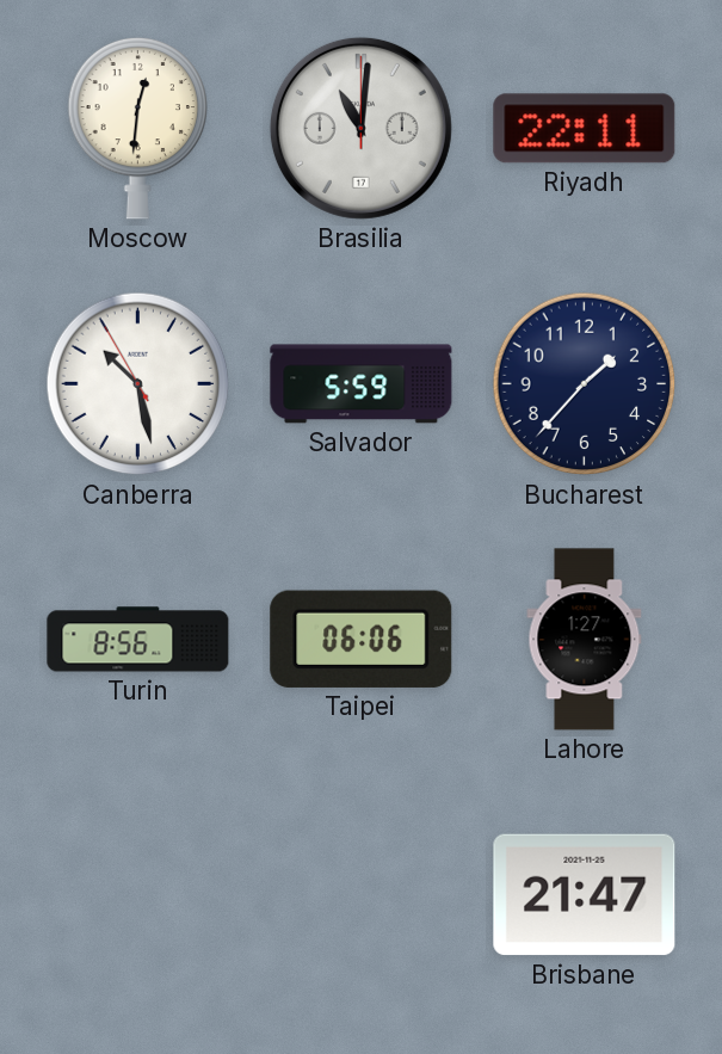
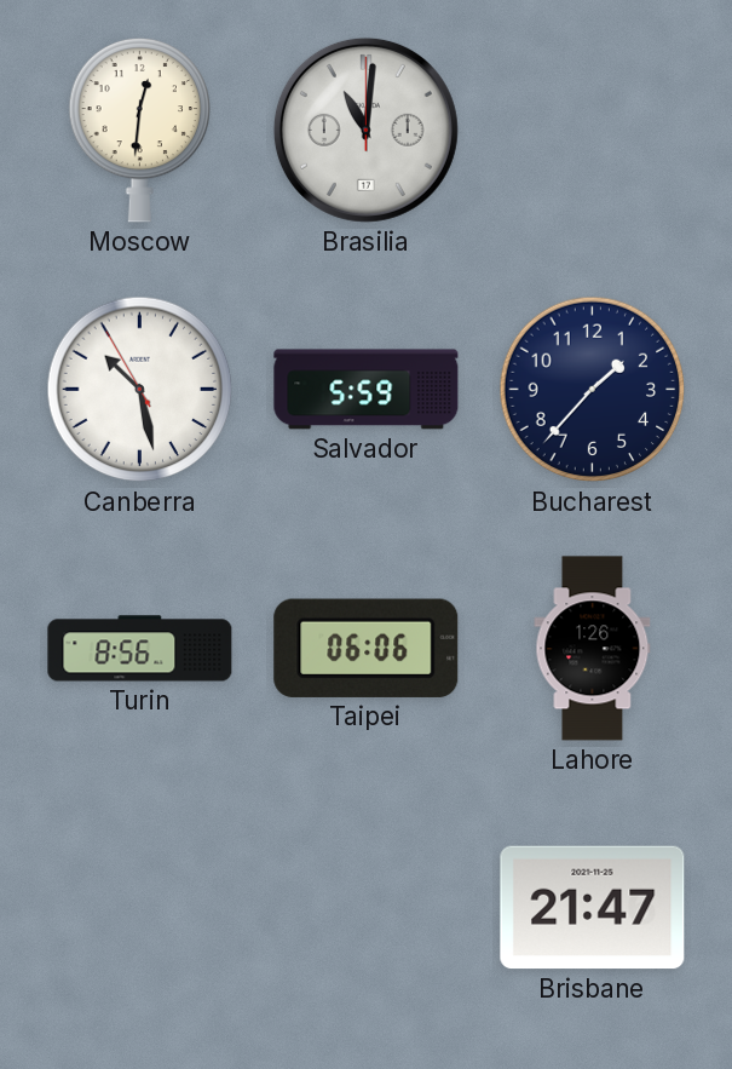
Riyadh: 22:11 -> none
Lahore: 1:27 -> 1:26
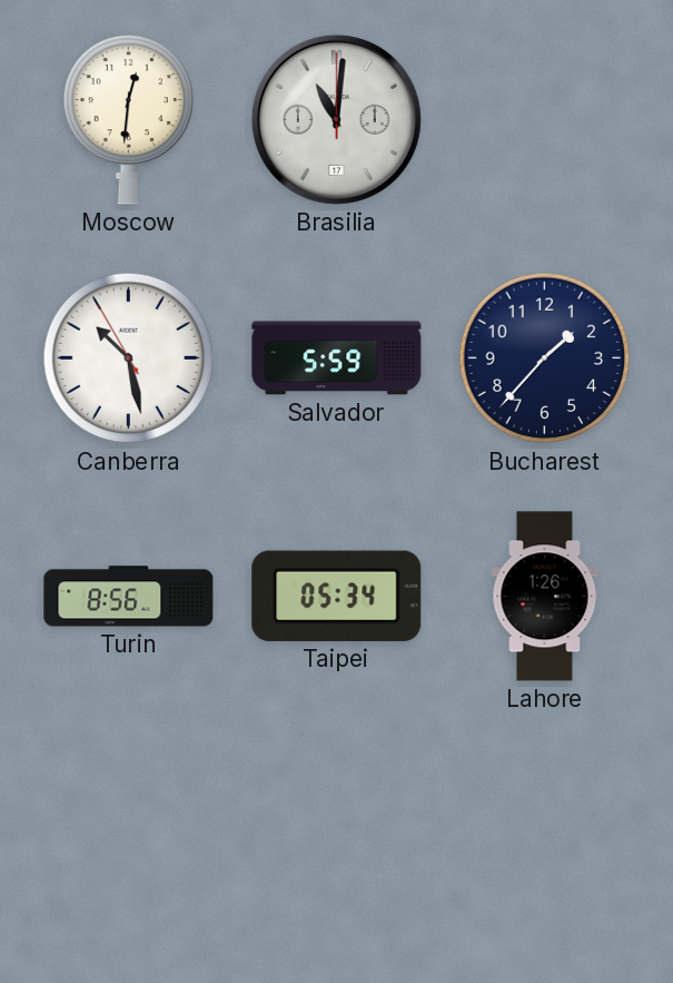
Taipei: 06:06 -> 05:34
Brisbane: 21:47 -> none
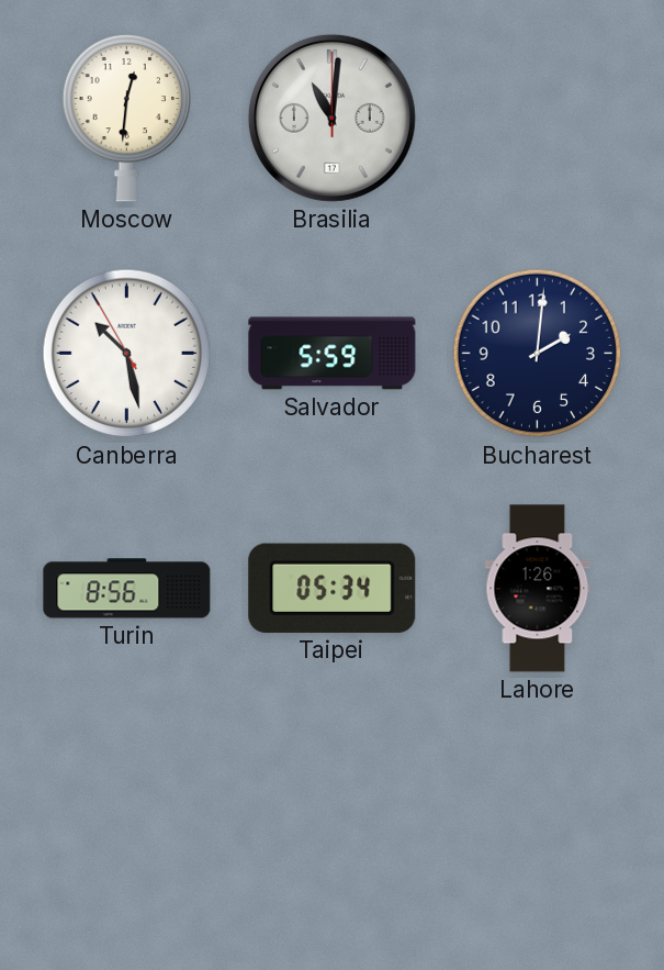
Bucharest: 1:37 -> 2:01
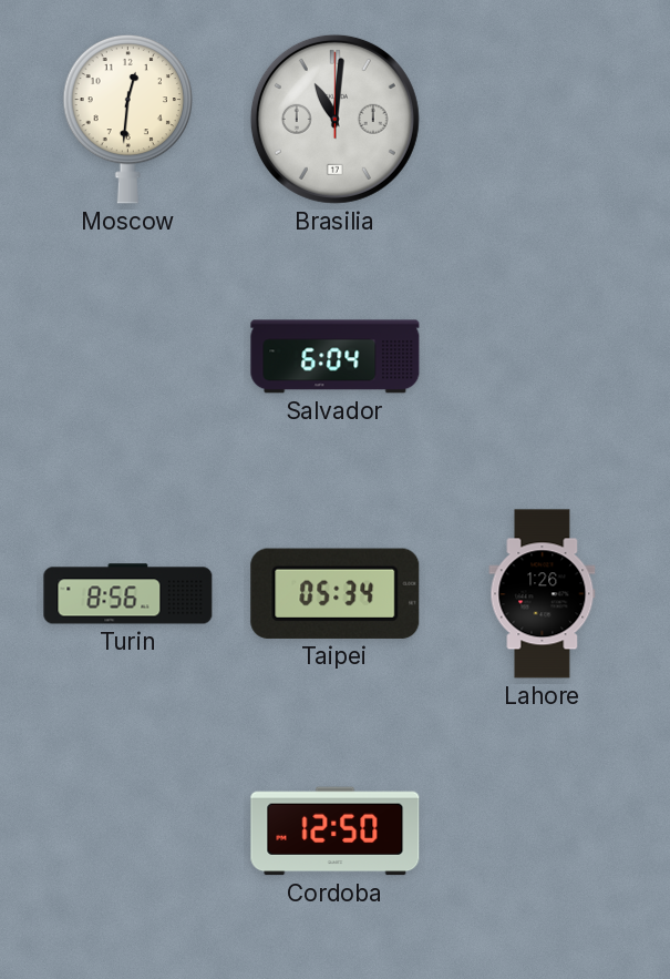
Canberra: 10:27 -> none
Salvador: 5:59 -> 6:04
Bucharest: 2:01 -> none
Cordoba: none -> 12:50
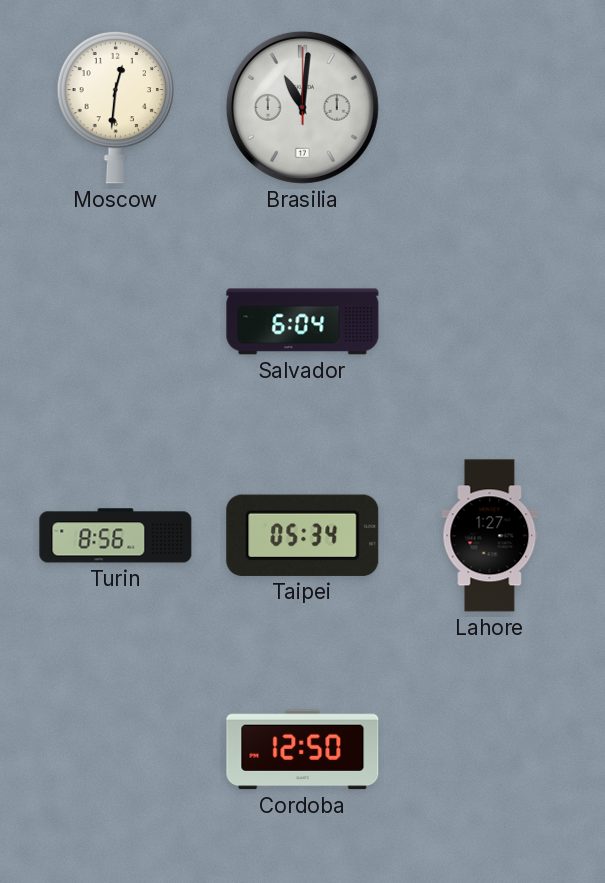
Lahore: 1:26 -> 1:27
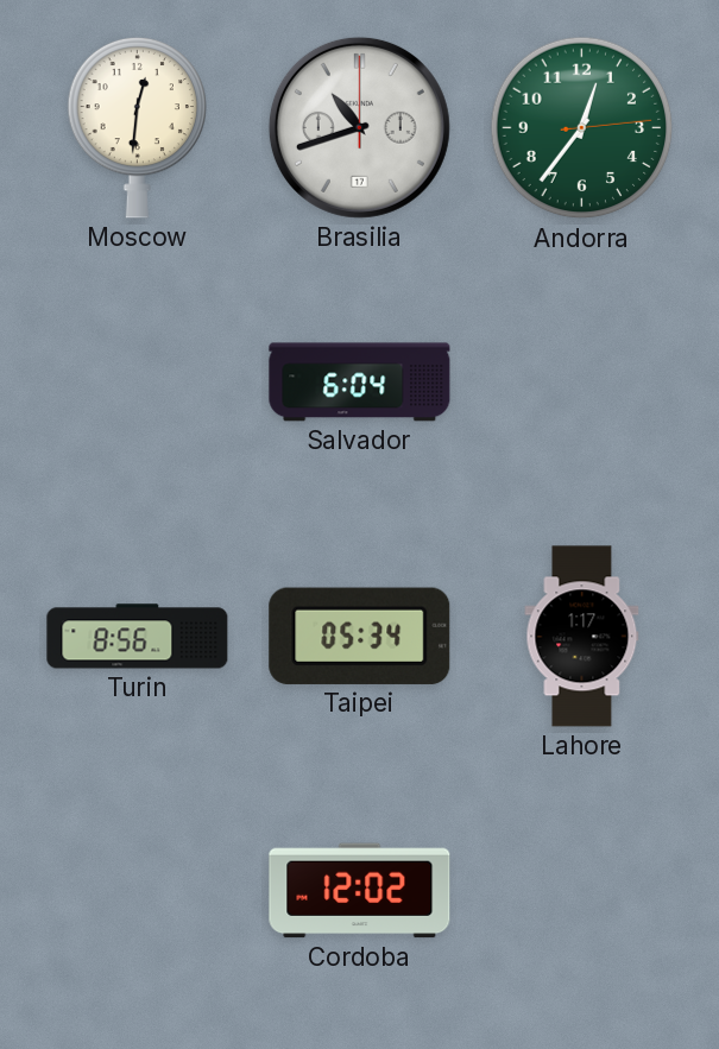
Brasilia: 11:01 -> 10:42
Andorra: none -> 12:36
Lahore: 1:27 -> 1:17
Cordoba: 12:50 -> 12:02
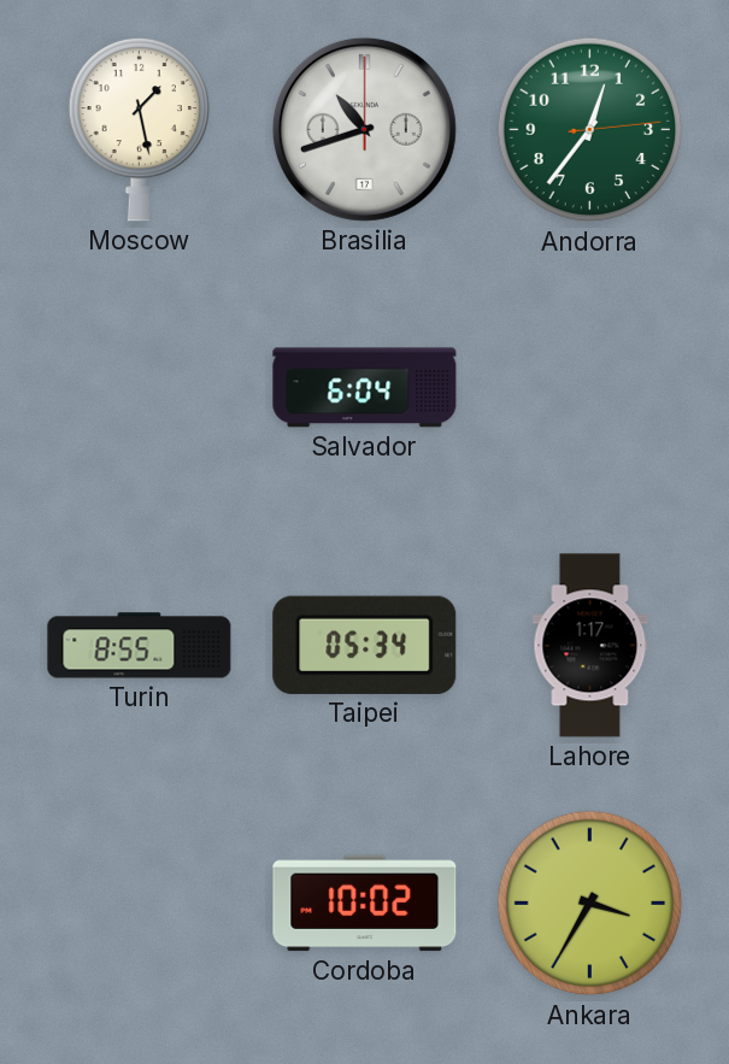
Moscow: 12:31 -> 1:28
Turin: 8:56 -> 8:55
Cordoba: 12:02 -> 10:02
Ankara: none -> 3:35
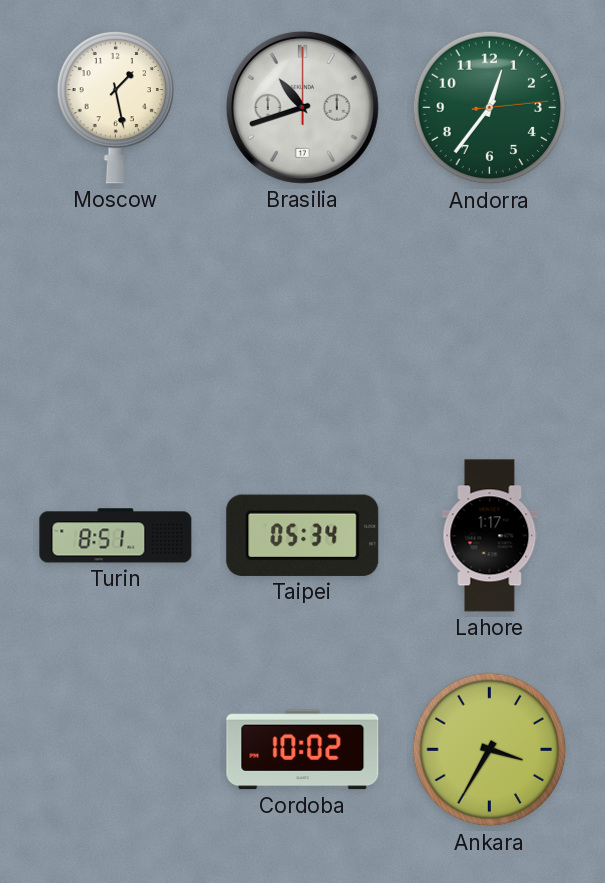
Salvador: 6:04 -> none
Turin: 8:55 -> 8:51
